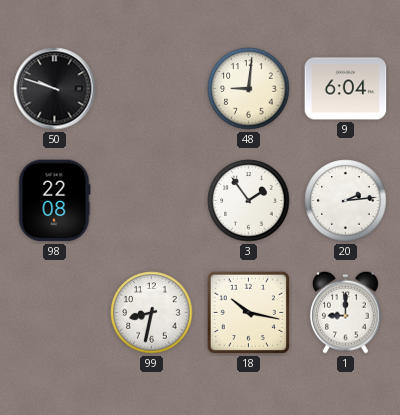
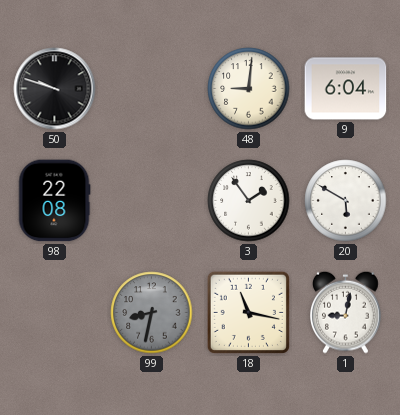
20: 2:14 -> 5:50
99 dial: white -> grey
18: 10:17 -> 11:17
1: 9:00 -> 9:02
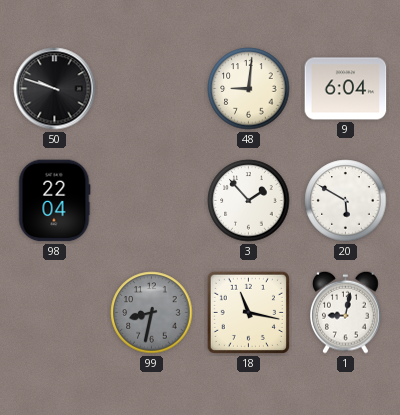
98: 22:08 -> 22:04
3: 1:54 -> 1:53
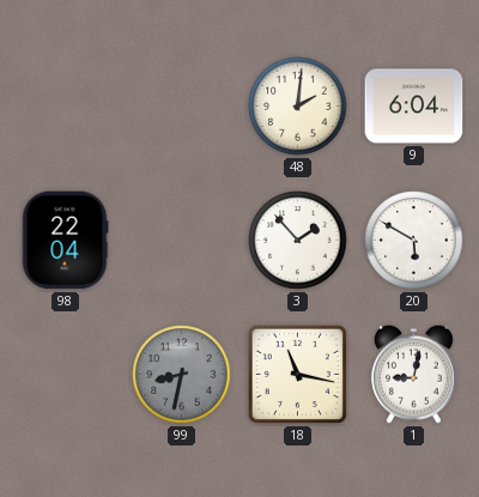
50: 9:48 -> none
48: 9:01 -> 2:01
